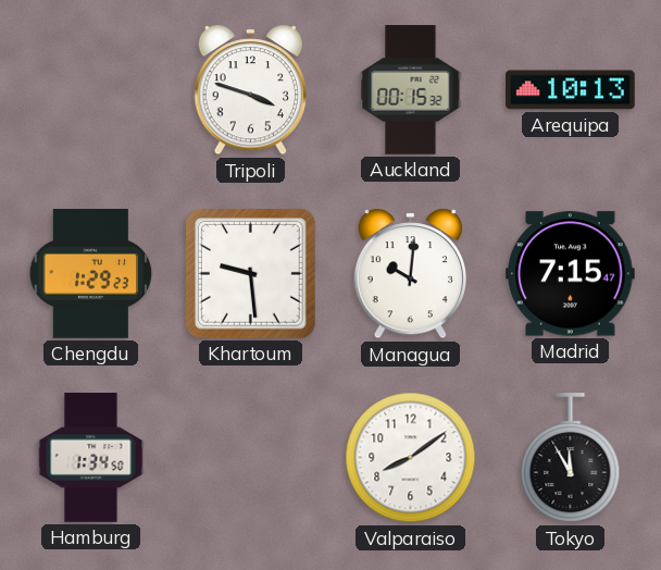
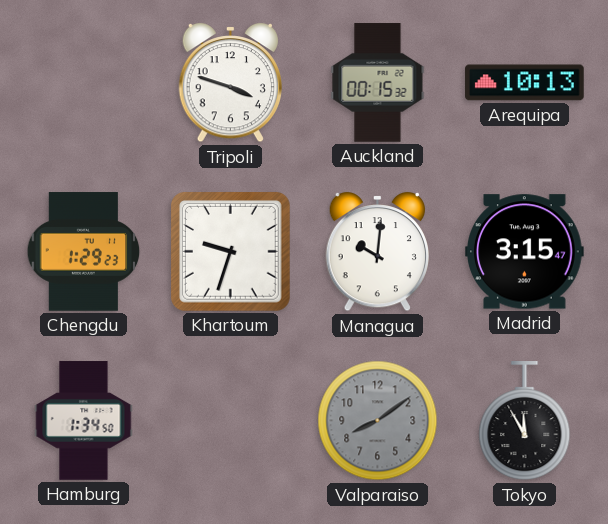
Khartoum: 9:29 -> 9:33
Madrid: 7:15 -> 3:15
Valparaiso dial: white -> grey
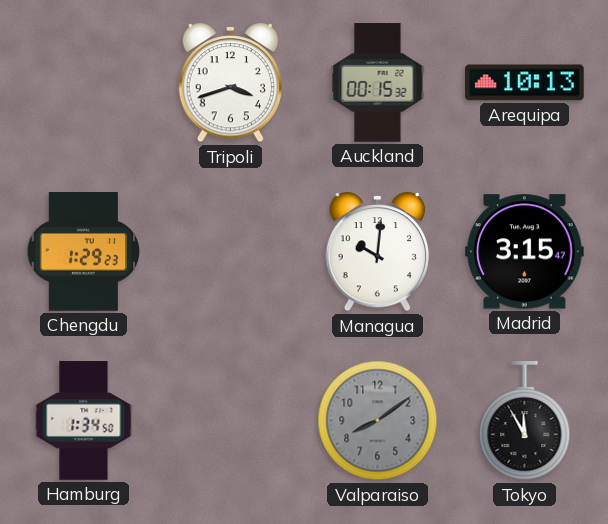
Tripoli: 3:48 -> 3:42
Khartoum: 9:33 -> none
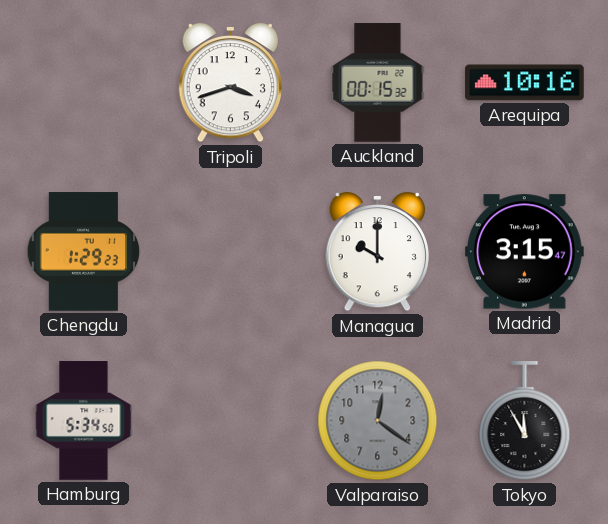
Arequipa: 10:13 -> 10:16
Managua: 10:01 -> 10:00
Hamburg: 1:34 -> 5:34
Valparaiso: 8:09 -> 12:21
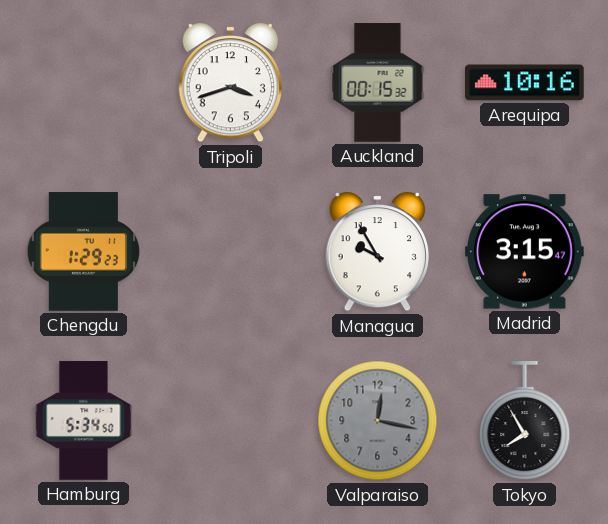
Managua: 10:00 -> 9:55
Valparaiso: 12:21 -> 12:17
Tokyo: 11:55 -> 7:55
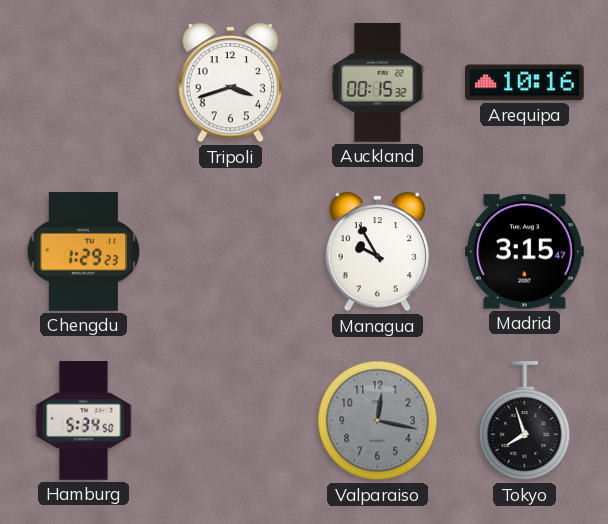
Tokyo: 7:55 -> 7:57
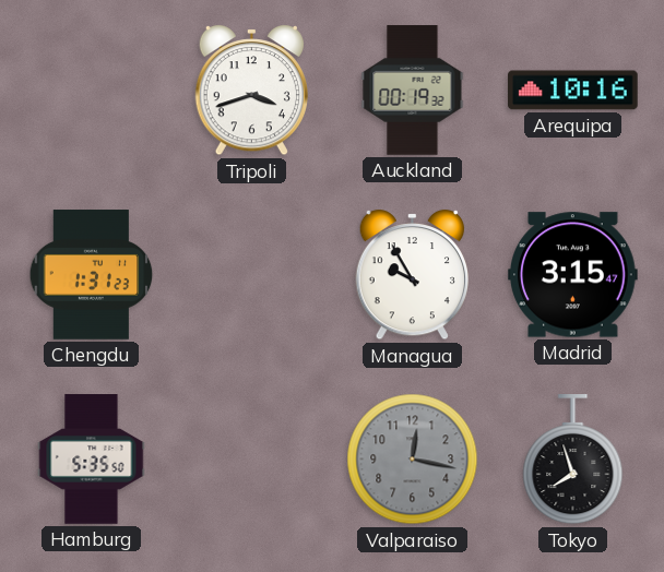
Auckland: 00:15 -> 00:19
Chengdu: 1:29 -> 1:31
Hamburg: 5:34 -> 5:35
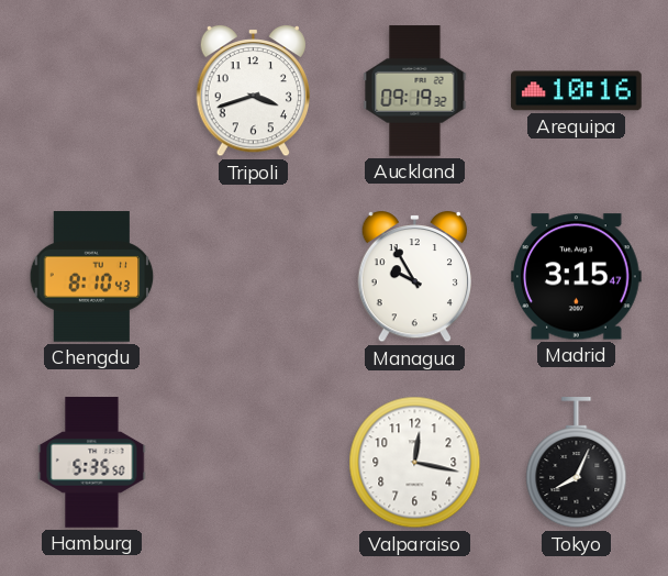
Auckland: 00:19 -> 09:19
Chengdu: 1:31 -> 8:10
Valparaiso dial: grey -> white
Tokyo: 7:57 -> 8:04
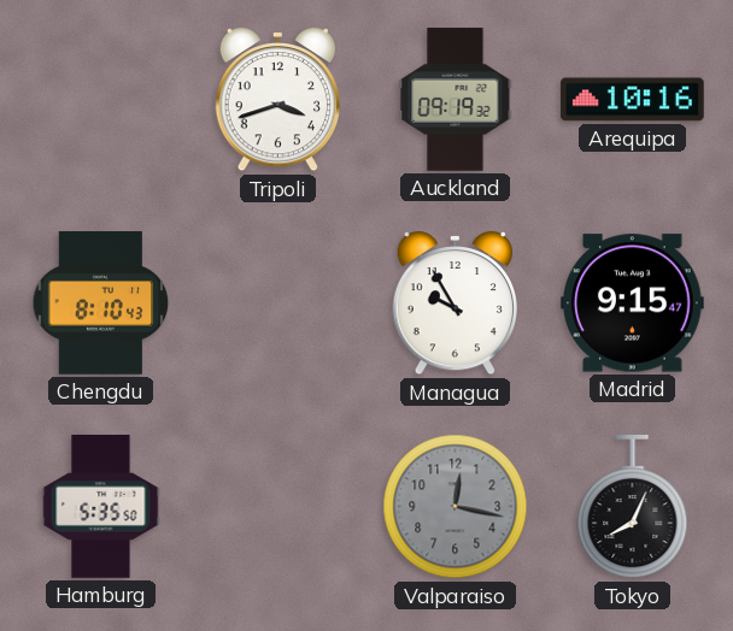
Madrid: 3:15 -> 9:15
Valparaiso dial: white -> grey
